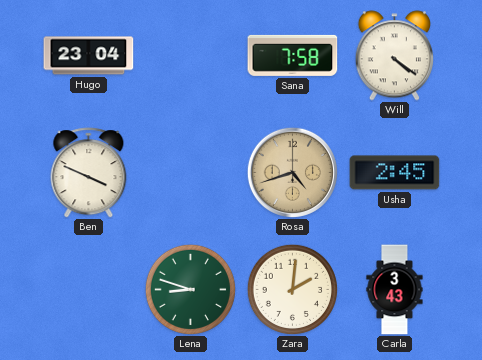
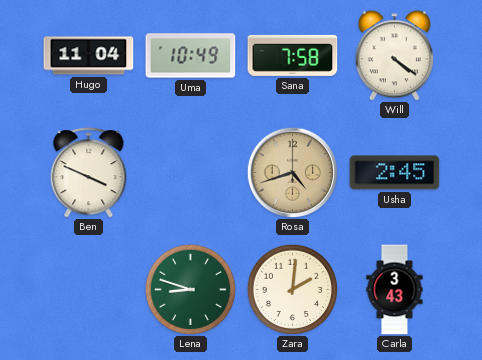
Hugo: 23:04 -> 11:04
Uma: none -> 10:49
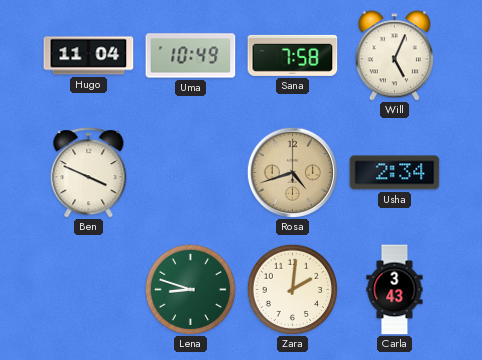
Will: 4:21 -> 5:04
Usha: 2:45 -> 2:34
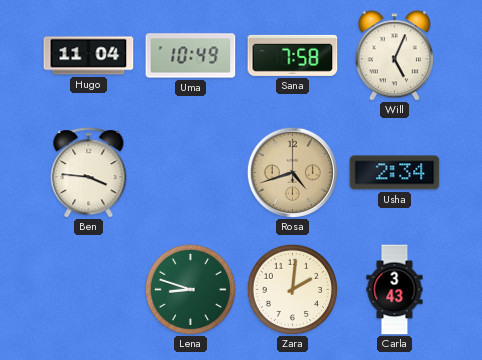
Ben: 3:49 -> 3:46
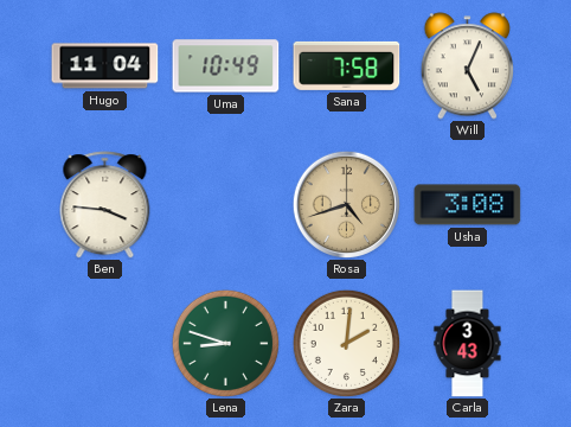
Usha: 2:34 -> 3:08
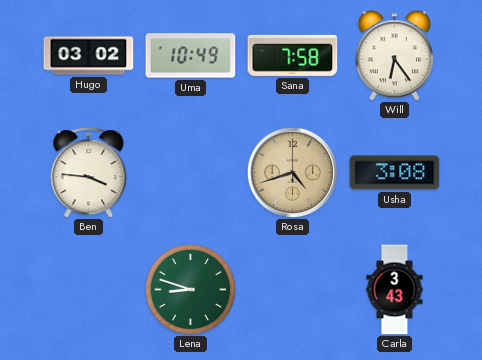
Hugo: 11:04 -> 03:02
Will: 5:04 -> 6:24
Zara: 2:01 -> none
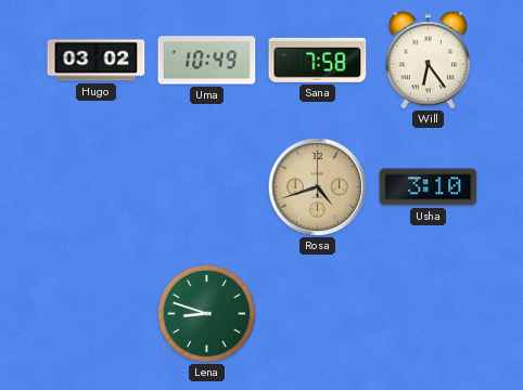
Ben: 3:46 -> none
Usha: 3:08 -> 3:10
Carla: 3:43 -> none
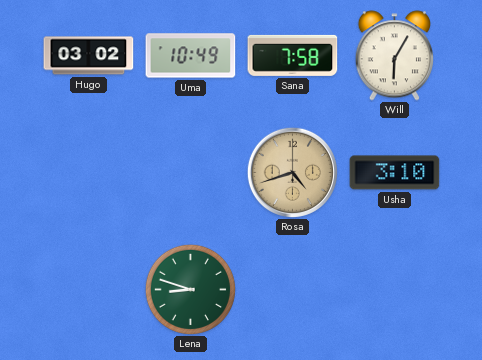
Will: 6:24 -> 6:05
